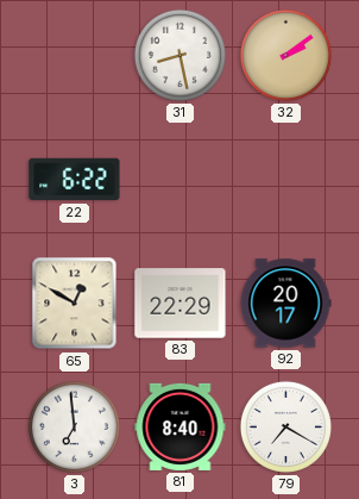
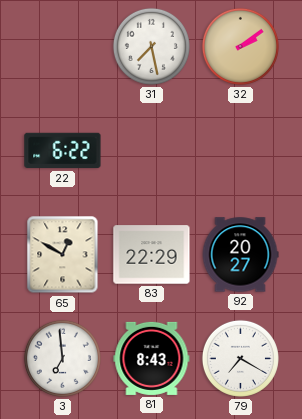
31: 8:28 -> 7:28
92: 20:17 -> 20:27
81: 8:40 -> 8:43
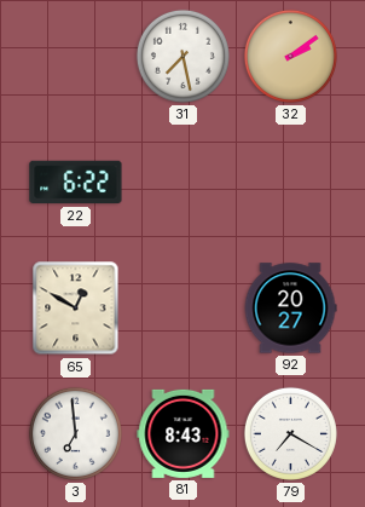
83: 22:29 -> none
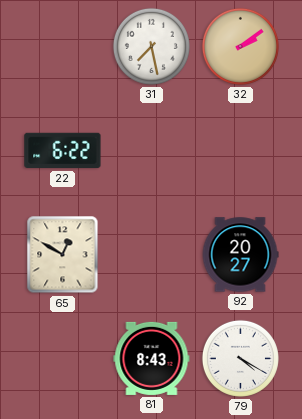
3: 6:59 -> none
79: 7:20 -> 4:20
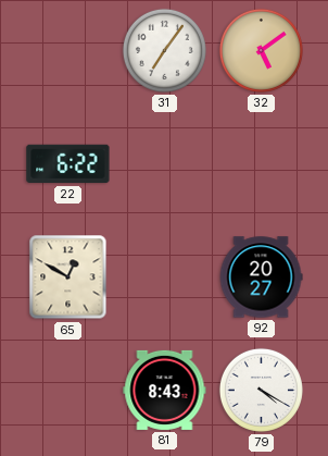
31: 7:28 -> 7:06
32: 2:09 -> 5:09
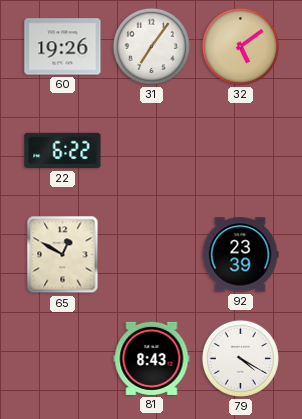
60: none -> 19:26
92: 20:27 -> 23:39
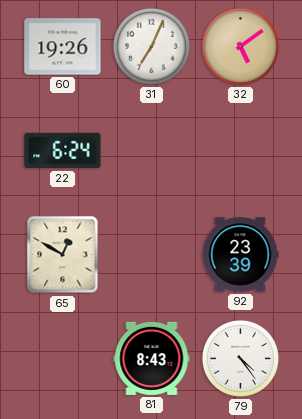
31: 7:06 -> 7:04
22: 6:22 -> 6:24
79: 4:20 -> 4:24
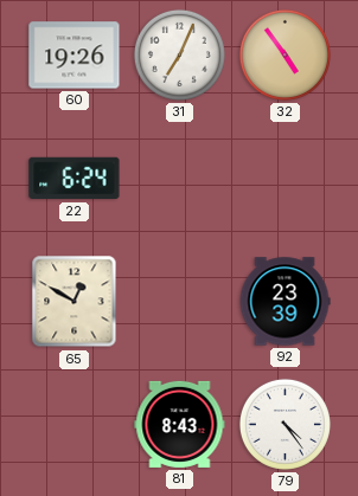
32: 5:09 -> 4:54
